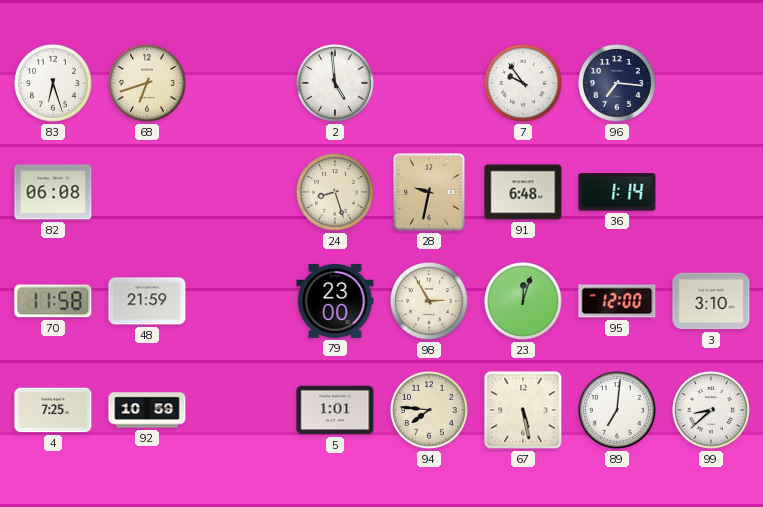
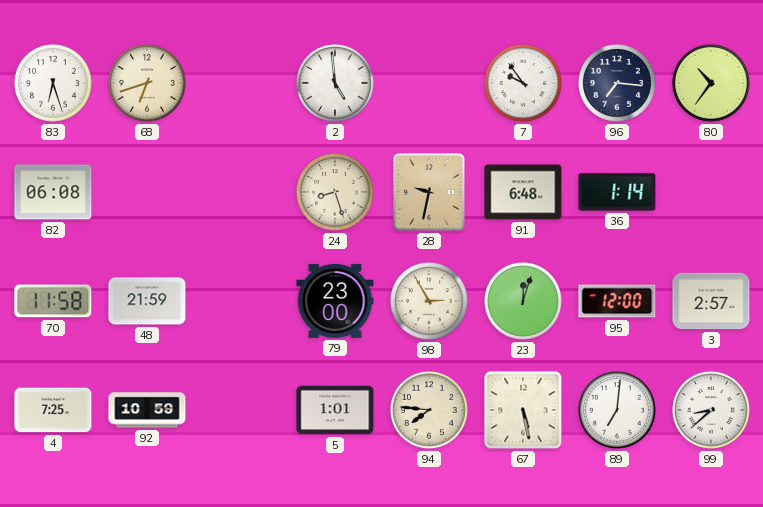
80: none -> 10:36
3: 3:10 -> 2:57
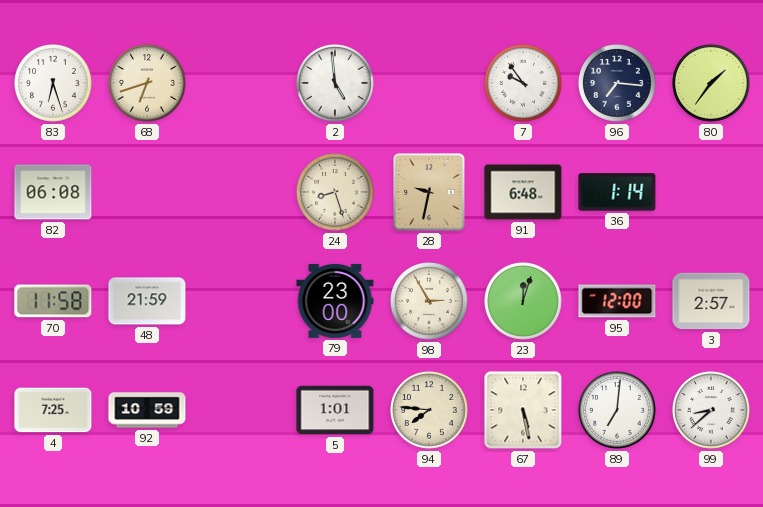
80: 10:36 -> 1:36
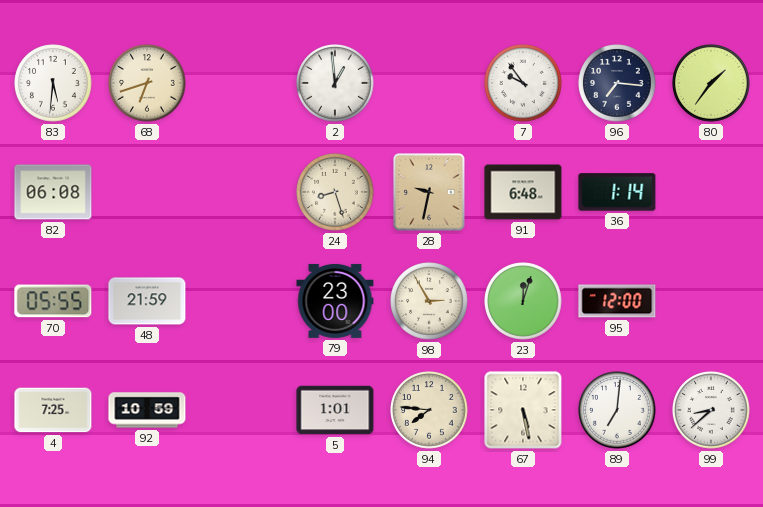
83: 6:27 -> 5:31
2: 4:59 -> 12:59
70: 11:58 -> 05:55
3: 2:57 -> none
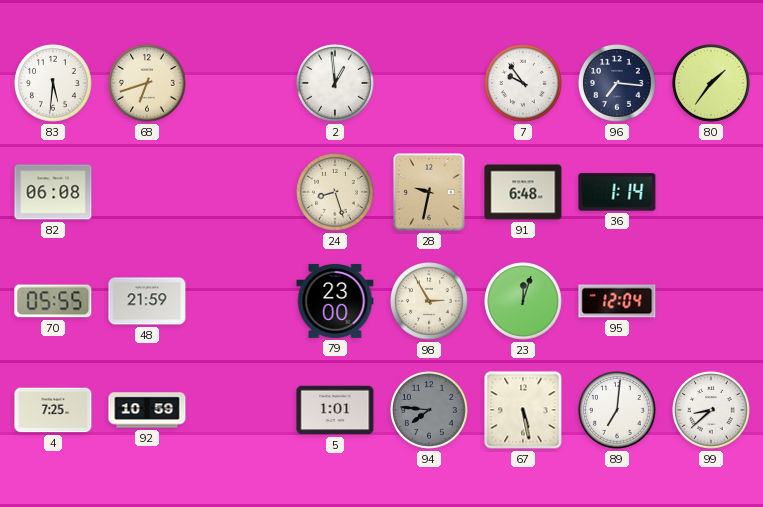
95: 12:00 -> 12:04
94 dial: cream -> grey
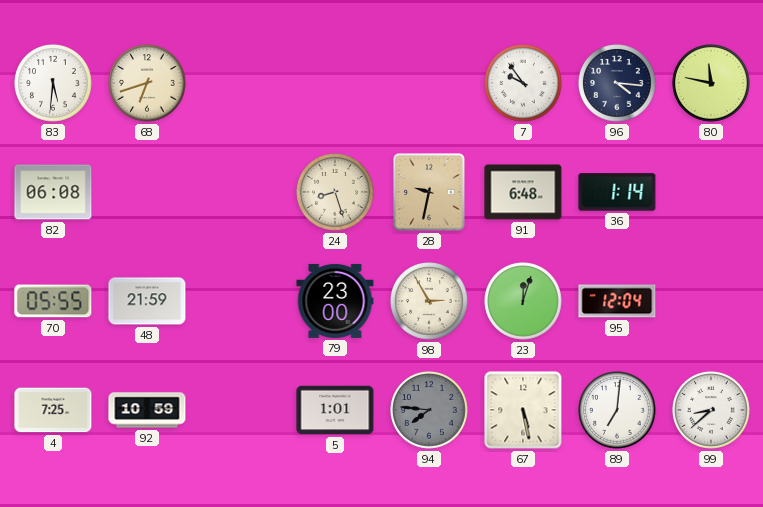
2: 12:59 -> none
96: 7:16 -> 4:16
80: 1:36 -> 11:47
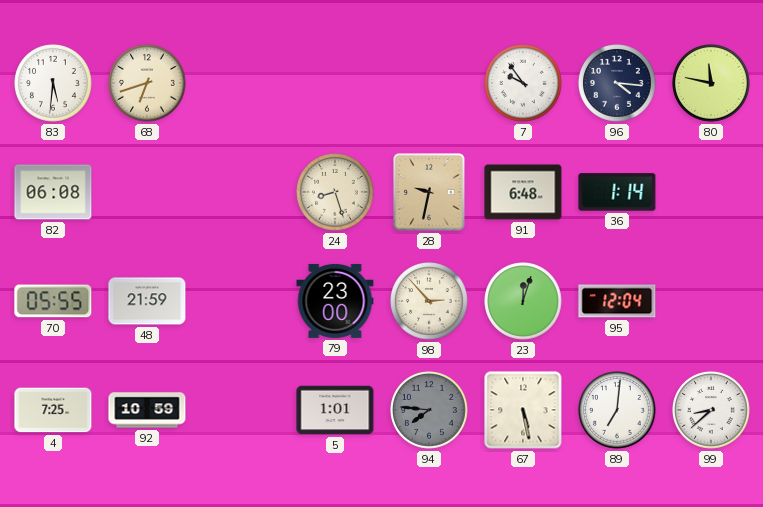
98: 2:55 -> 2:53
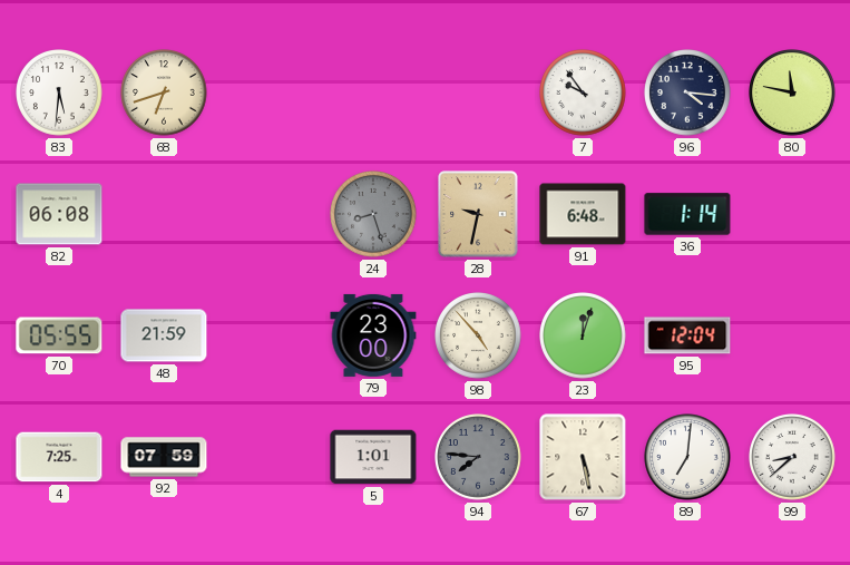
24 dial: cream -> grey
98: 2:53 -> 4:53
92: 10:59 -> 07:59
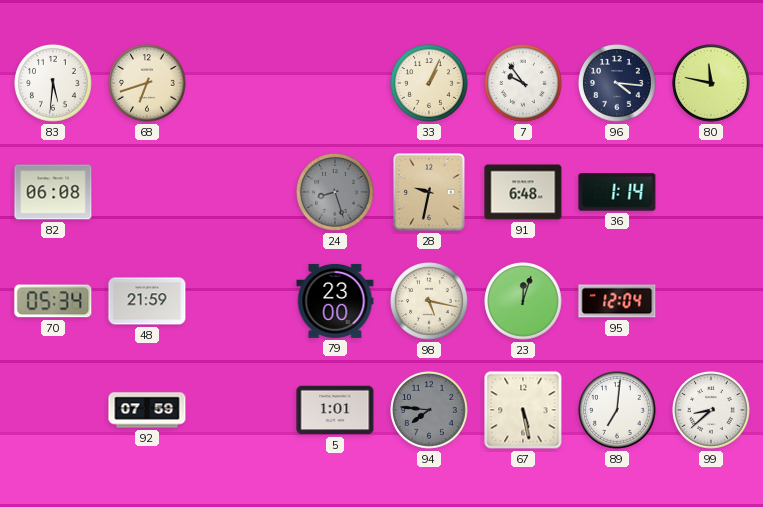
33: none -> 1:04
70: 05:55 -> 05:34
98: 4:53 -> 5:17
4: 7:25 -> none
